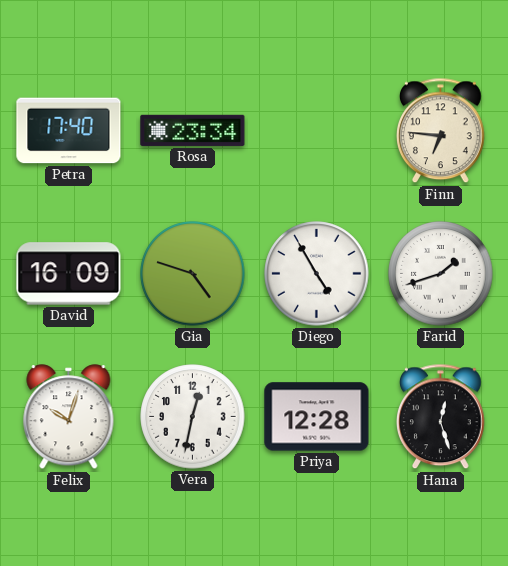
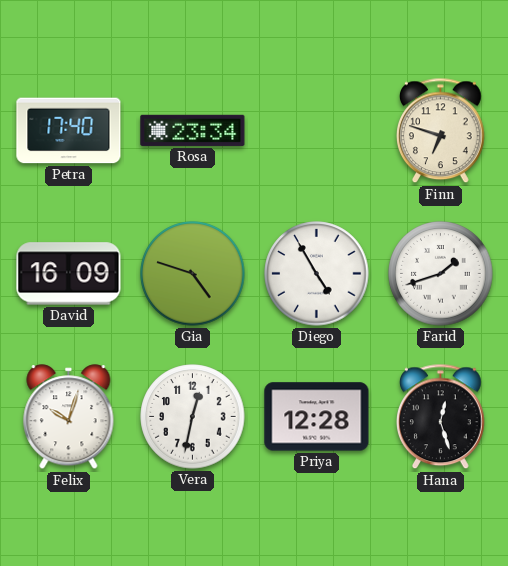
Finn: 6:46 -> 6:48
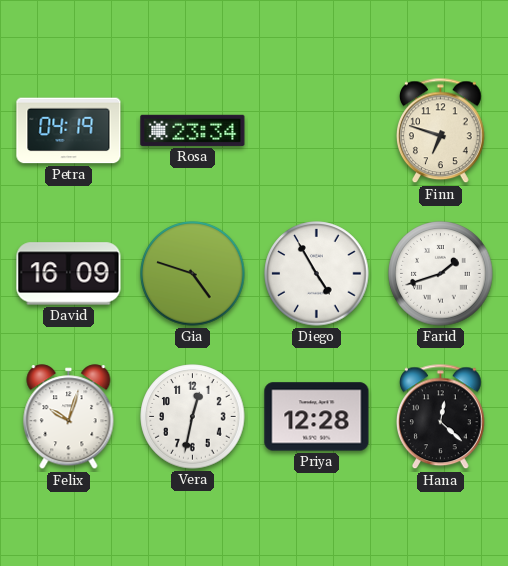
Petra: 17:40 -> 04:19
Hana: 12:27 -> 12:22
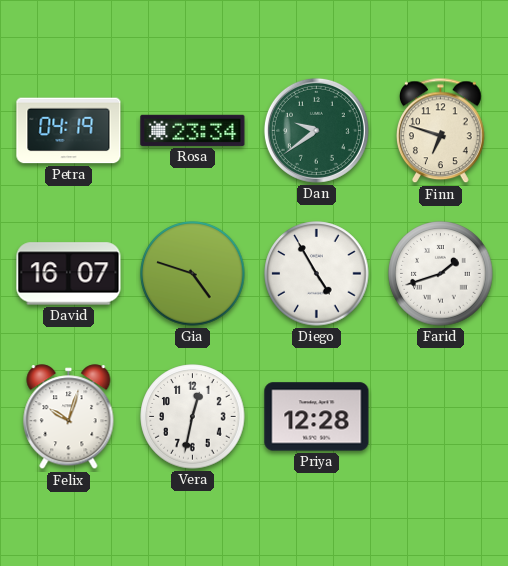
Dan: none -> 9:39
David: 16:09 -> 16:07
Hana: 12:22 -> none
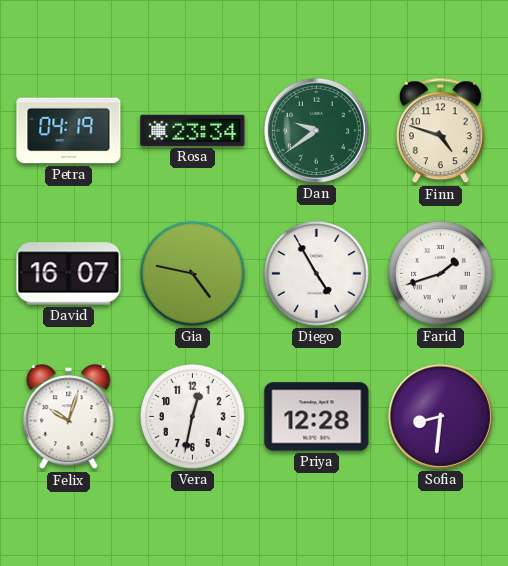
Finn: 6:48 -> 4:48
Gia: 4:48 -> 4:47
Sofia: none -> 8:31
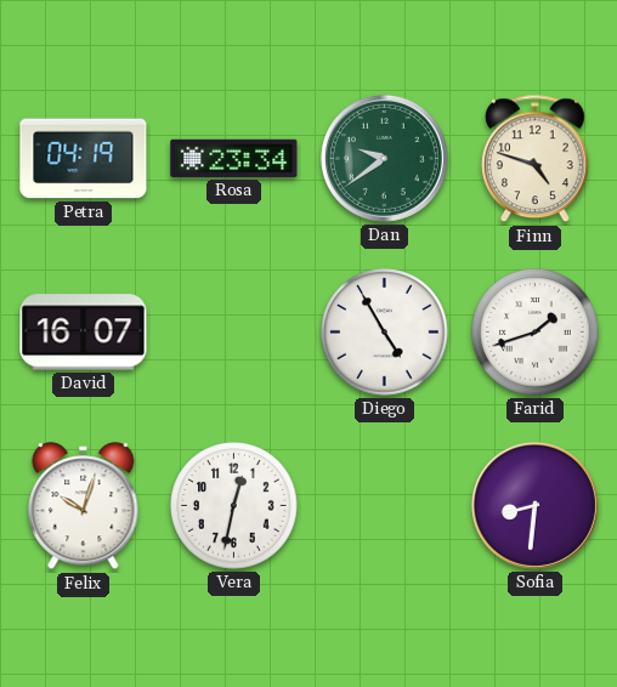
Gia: 4:47 -> none
Priya: 12:28 -> none
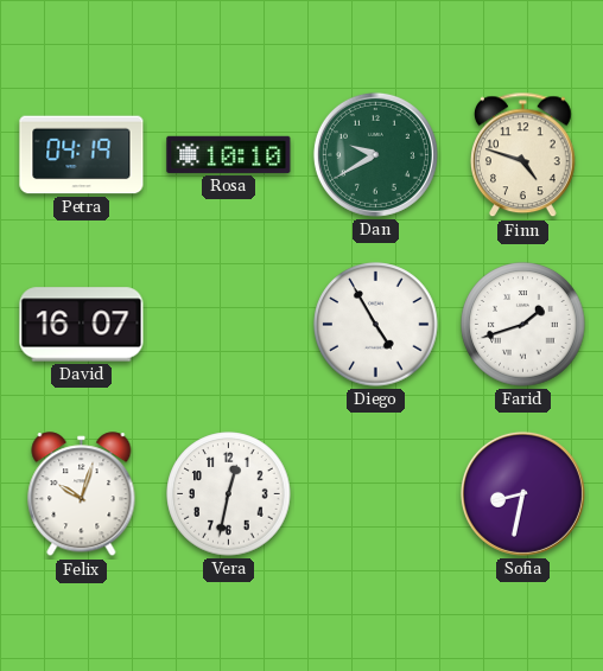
Rosa: 23:34 -> 10:10
Dan: 9:39 -> 9:40
Sofia: 8:31 -> 8:32
